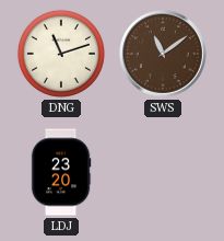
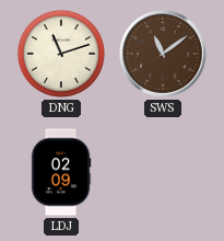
LDJ: 23:20 -> 02:09
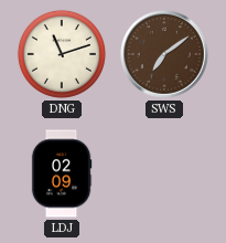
SWS: 11:09 -> 7:09
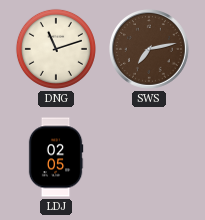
SWS: 7:09 -> 7:13
LDJ: 02:09 -> 02:05
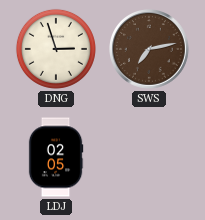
DNG: 11:12 -> 2:57
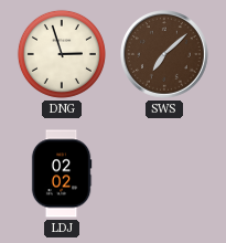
SWS: 7:13 -> 7:08
LDJ: 02:05 -> 02:02
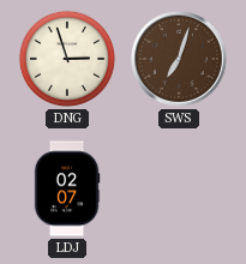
SWS: 7:08 -> 7:03
LDJ: 02:02 -> 02:07
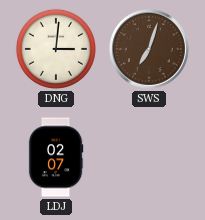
DNG: 2:57 -> 3:01
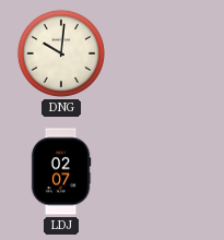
DNG: 3:01 -> 10:01
SWS: 7:03 -> none
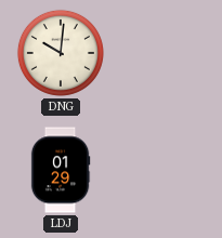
LDJ: 02:07 -> 01:29
